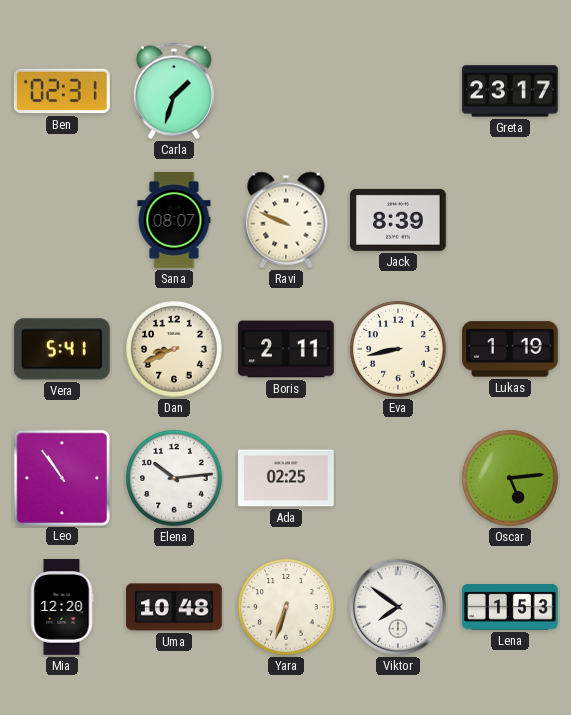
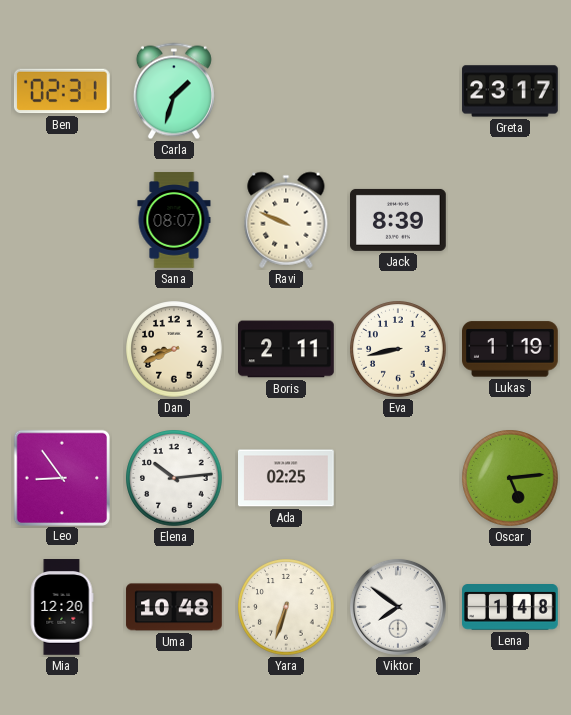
Vera: 5:41 -> none
Leo: 10:54 -> 8:54
Lena: 1:53 -> 1:48
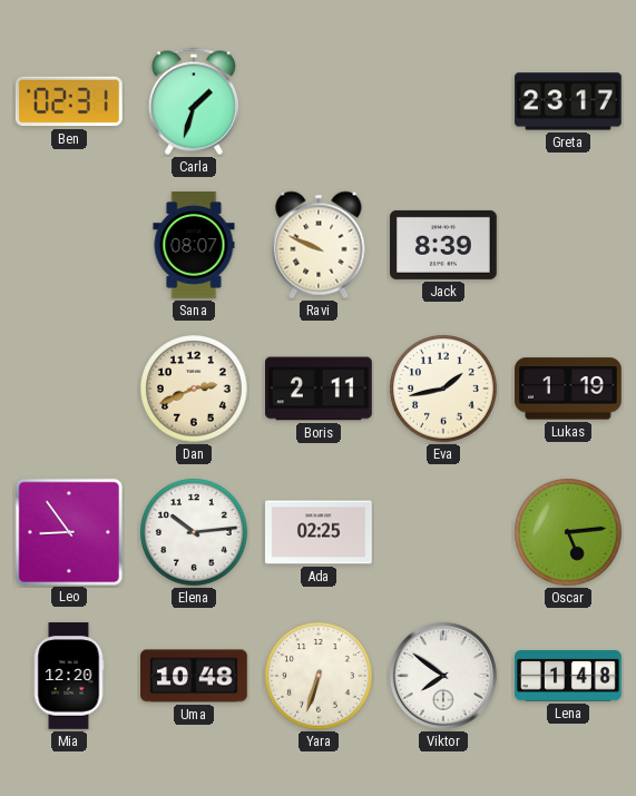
Dan: 8:41 -> 2:41
Eva: 8:43 -> 1:43
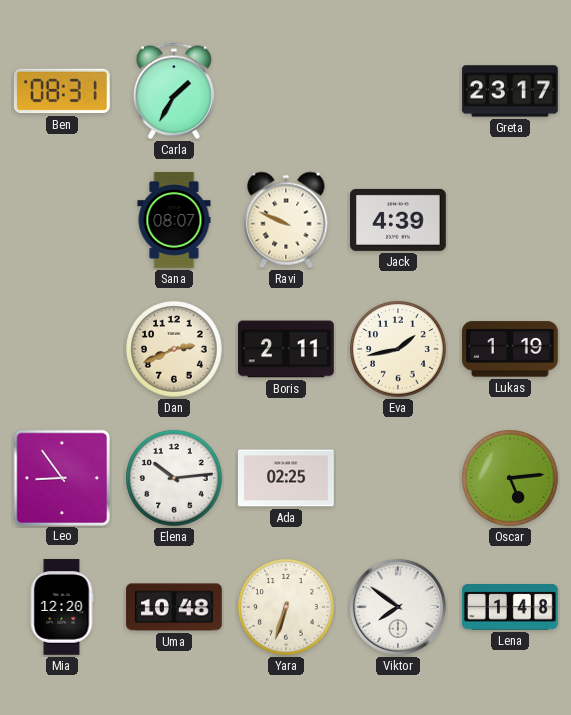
Ben: 02:31 -> 08:31
Carla: 1:33 -> 1:35
Jack: 8:39 -> 4:39
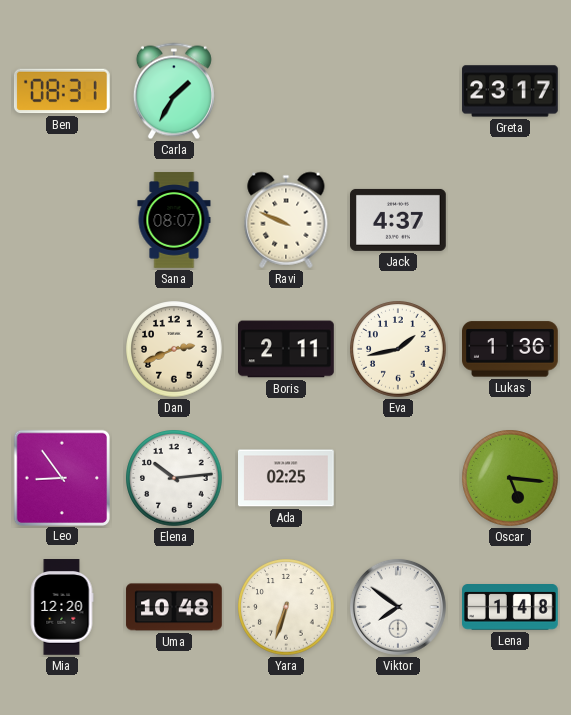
Jack: 4:39 -> 4:37
Lukas: 1:19 -> 1:36
Oscar: 5:14 -> 5:16
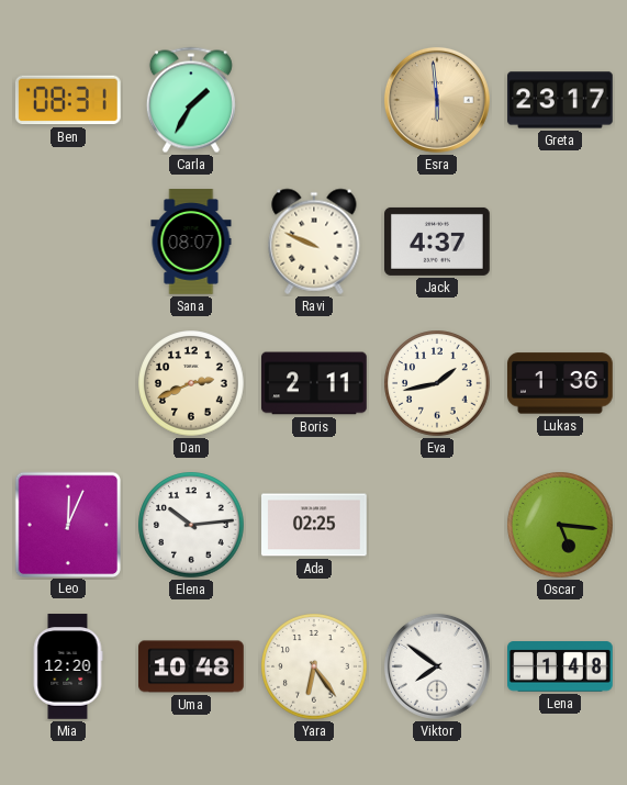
Esra: none -> 5:59
Leo: 8:54 -> 12:04
Yara: 6:33 -> 6:24
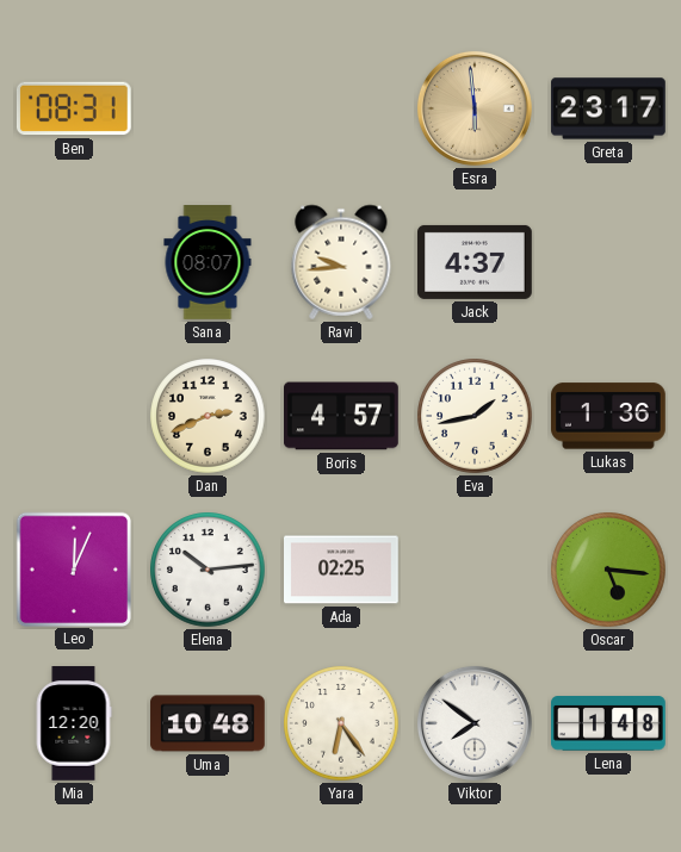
Carla: 1:35 -> none
Ravi: 9:49 -> 9:44
Boris: 2:11 -> 4:57
